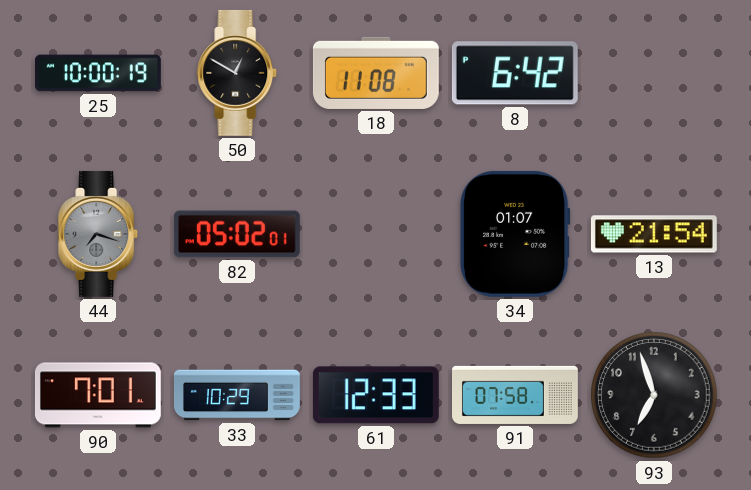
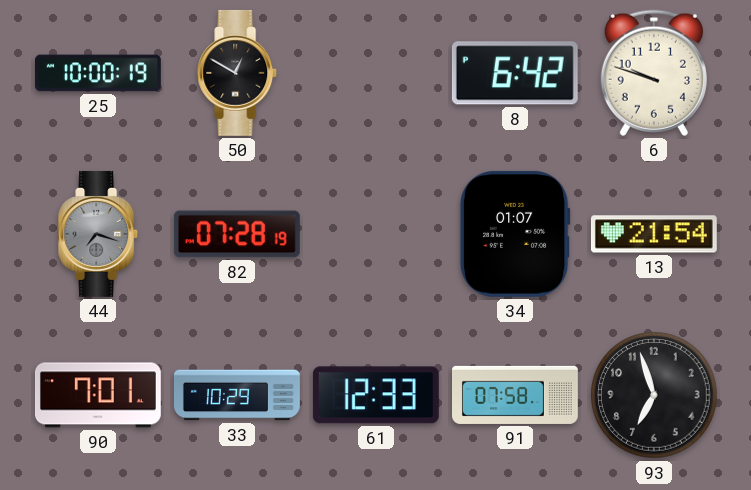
18: 11:08 -> none
6: none -> 9:48
82: 05:02 -> 07:28
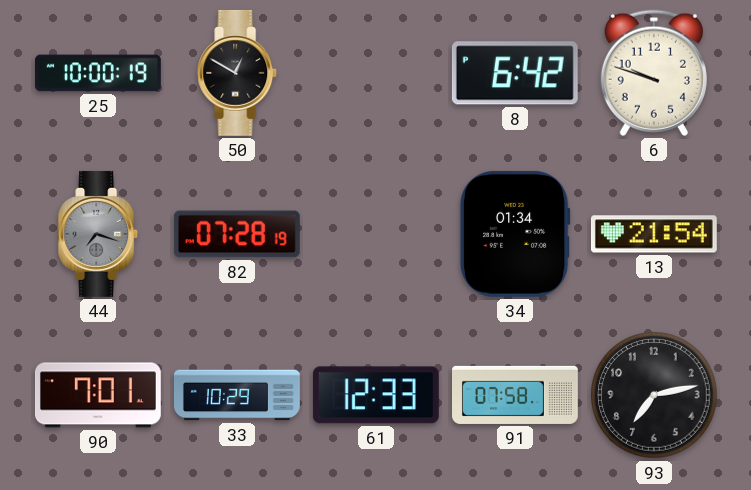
34: 01:07 -> 01:34
93: 6:57 -> 7:13
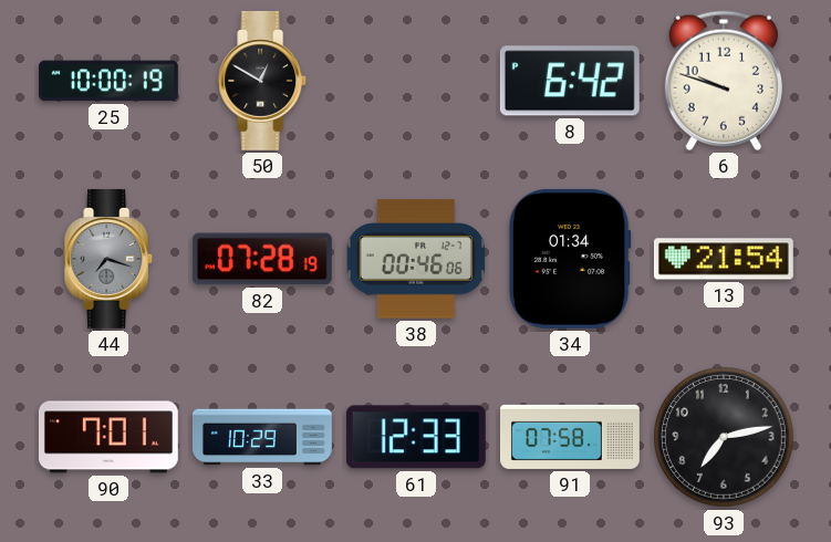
38: none -> 00:46
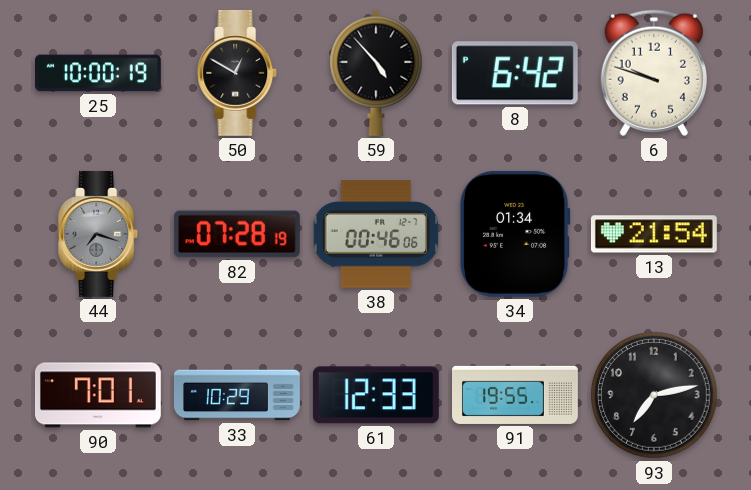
59: none -> 4:53
91: 07:58 -> 19:55
